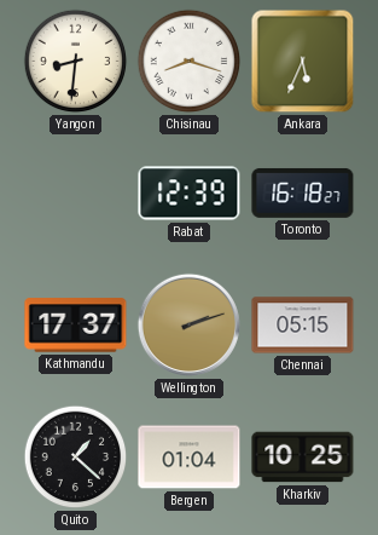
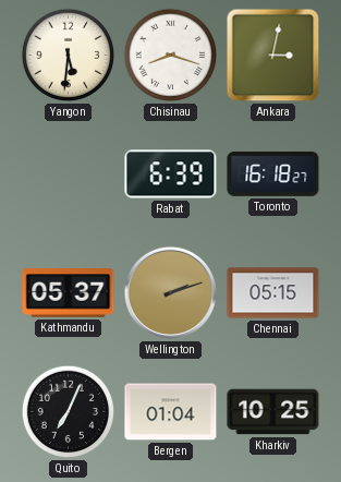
Yangon: 8:31 -> 5:31
Ankara: 5:34 -> 3:02
Rabat: 12:39 -> 6:39
Kathmandu: 17:37 -> 05:37
Quito: 1:22 -> 7:04
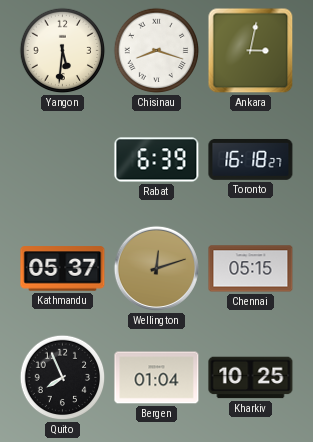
Wellington: 2:12 -> 12:12
Quito: 7:04 -> 7:56
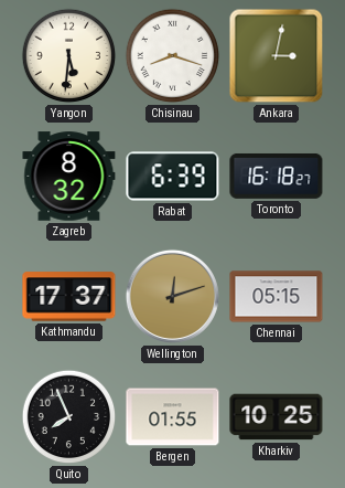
Zagreb: none -> 8:32
Kathmandu: 05:37 -> 17:37
Bergen: 01:04 -> 01:55
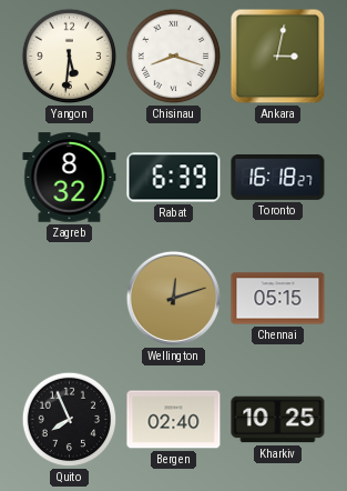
Kathmandu: 17:37 -> none
Bergen: 01:55 -> 02:40
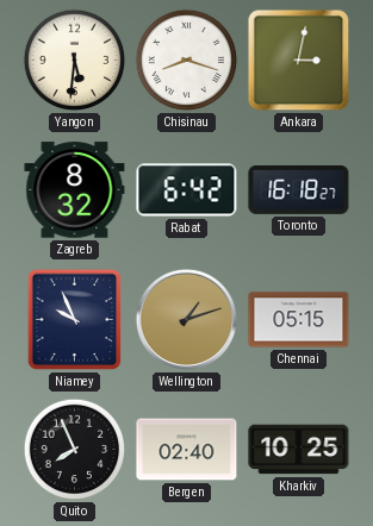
Rabat: 6:39 -> 6:42
Niamey: none -> 9:56
Wellington: 12:12 -> 1:12
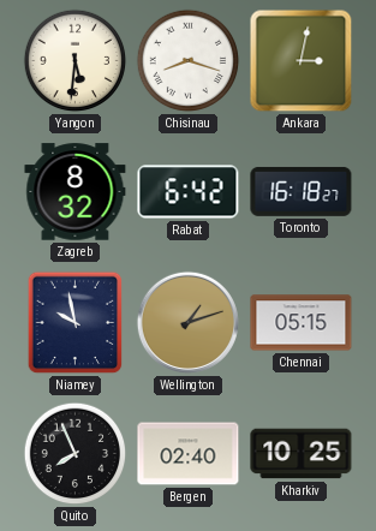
Niamey: 9:56 -> 9:58
